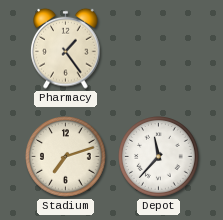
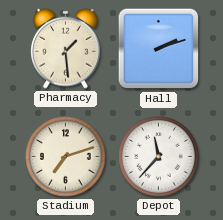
Pharmacy: 1:24 -> 1:29
Hall: none -> 2:12
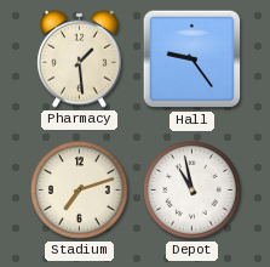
Hall: 2:12 -> 9:24
Depot: 11:37 -> 10:58
